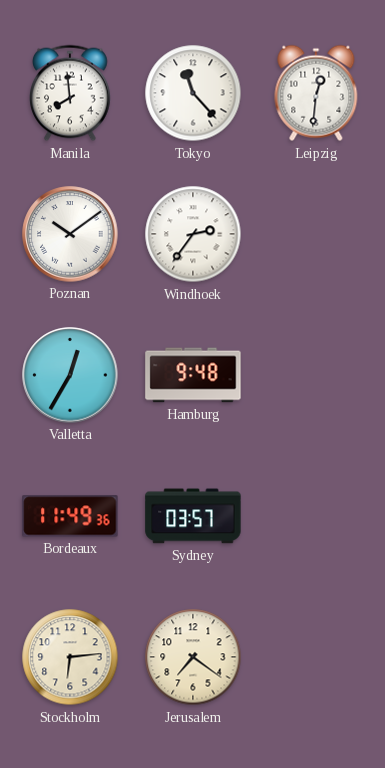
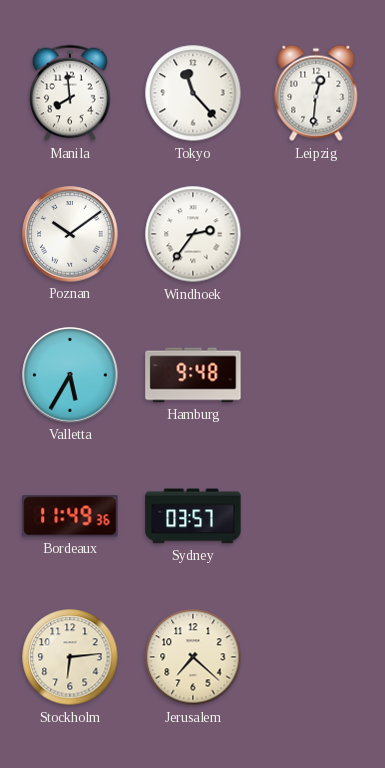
Valletta: 12:35 -> 5:35
Jerusalem: 7:21 -> 7:22
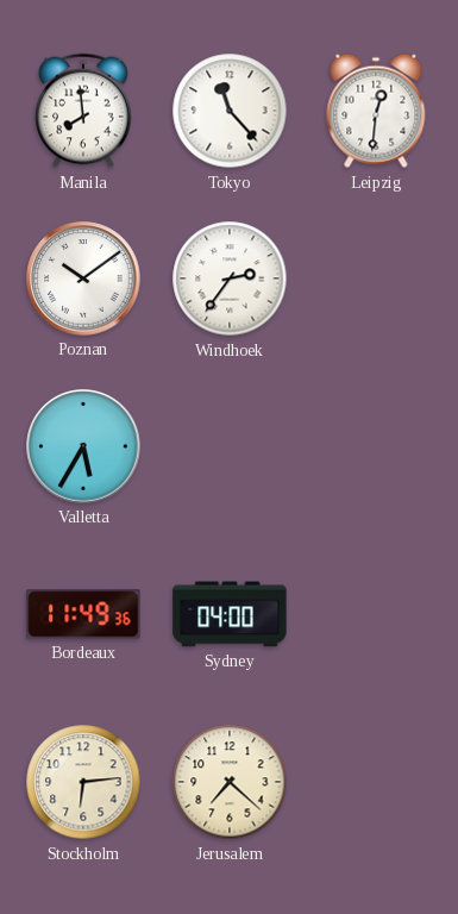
Hamburg: 9:48 -> none
Sydney: 03:57 -> 04:00
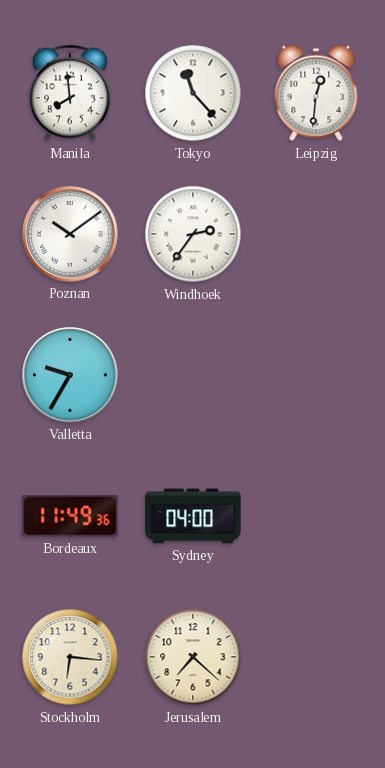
Valletta: 5:35 -> 9:35
Stockholm: 6:14 -> 6:16
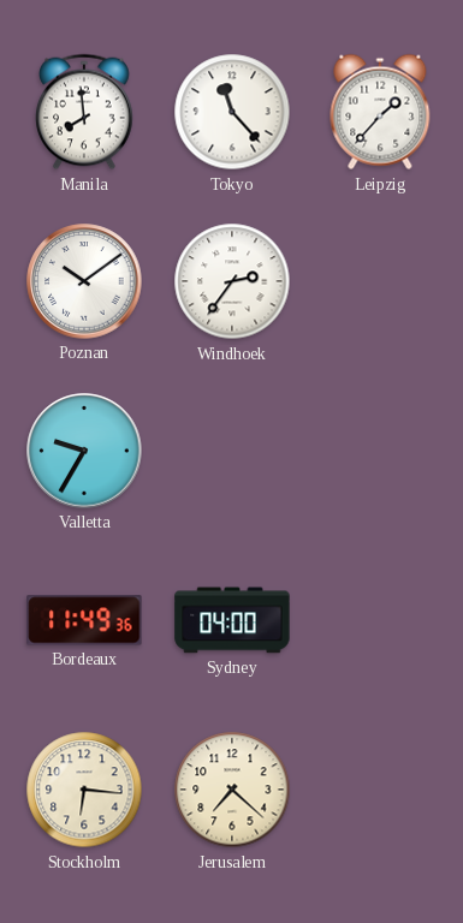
Leipzig: 12:31 -> 1:37
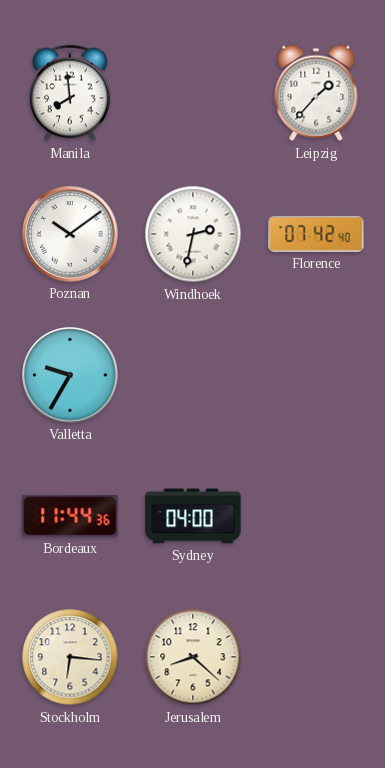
Tokyo: 11:23 -> none
Windhoek: 2:36 -> 2:32
Florence: none -> 07:42
Bordeaux: 11:49 -> 11:44
Jerusalem: 7:22 -> 8:22
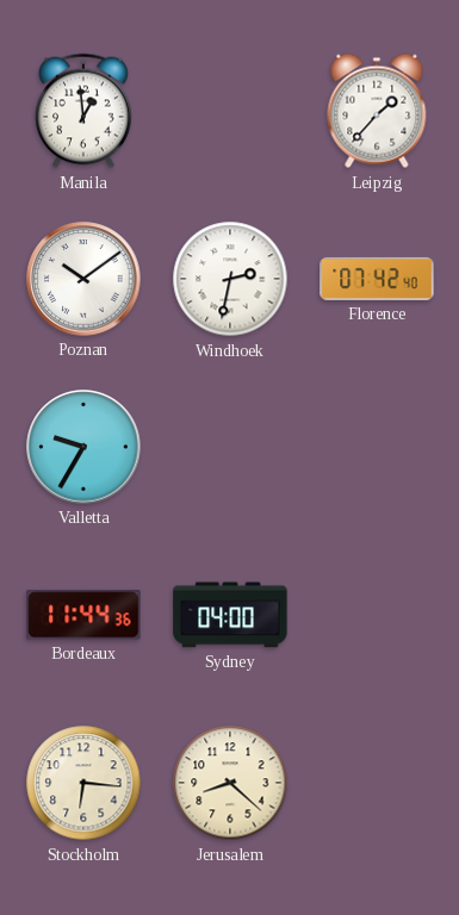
Manila: 7:59 -> 12:59
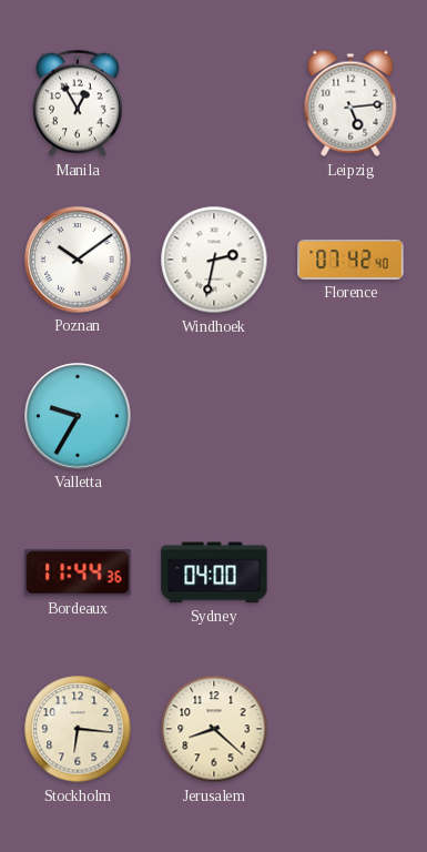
Manila: 12:59 -> 12:55
Leipzig: 1:37 -> 5:14
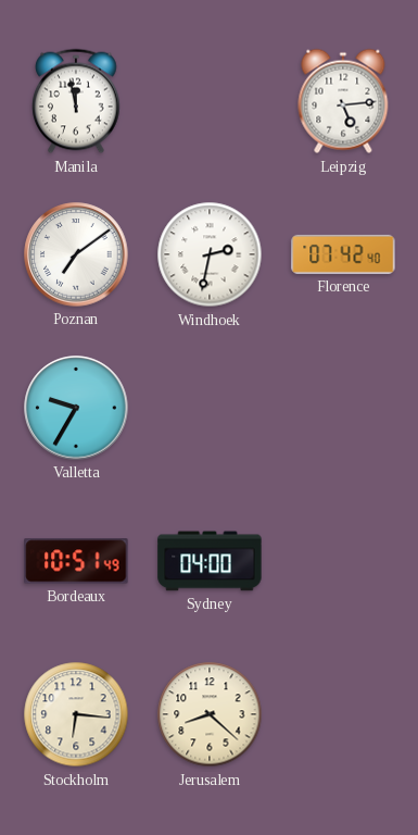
Manila: 12:55 -> 11:58
Poznan: 10:09 -> 7:09
Bordeaux: 11:44 -> 10:51
